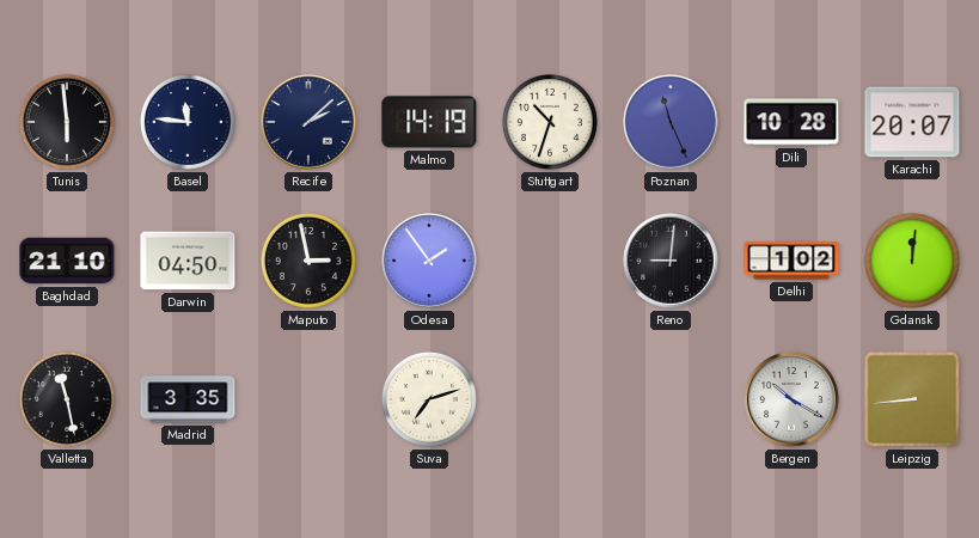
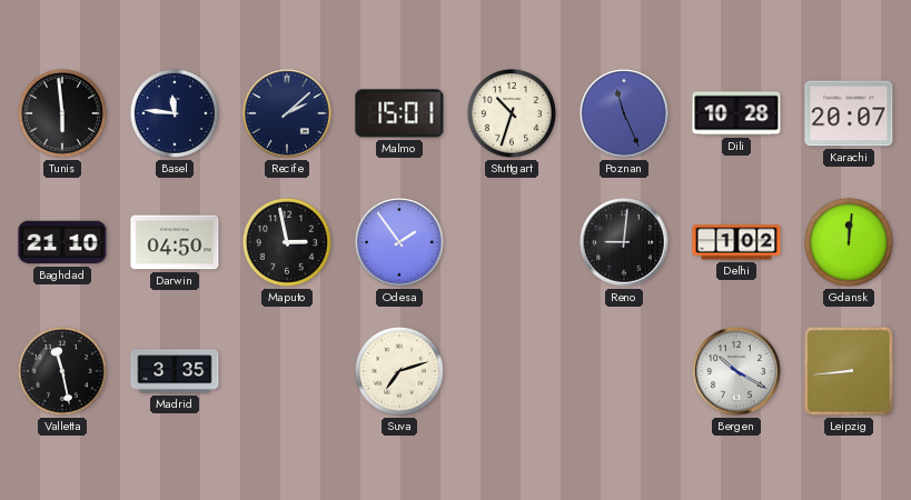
Malmo: 14:19 -> 15:01
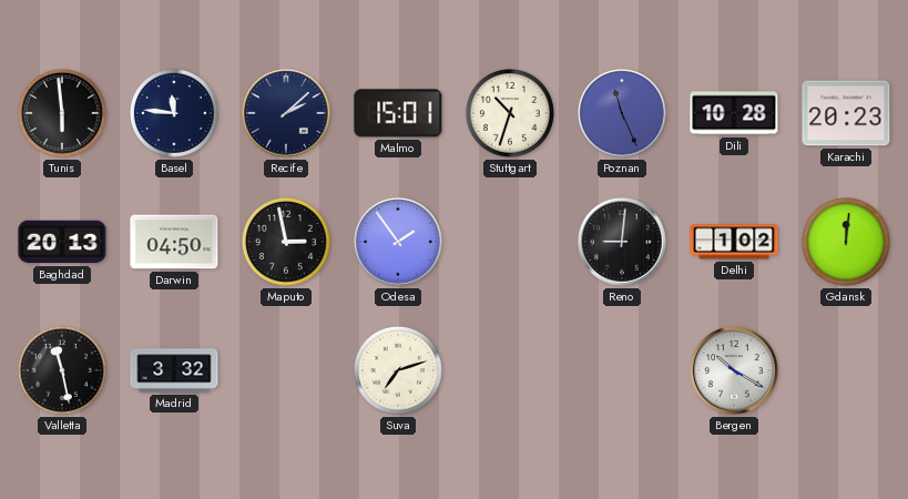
Karachi: 20:07 -> 20:23
Baghdad: 21:10 -> 20:13
Madrid: 3:35 -> 3:32
Leipzig: 8:44 -> none
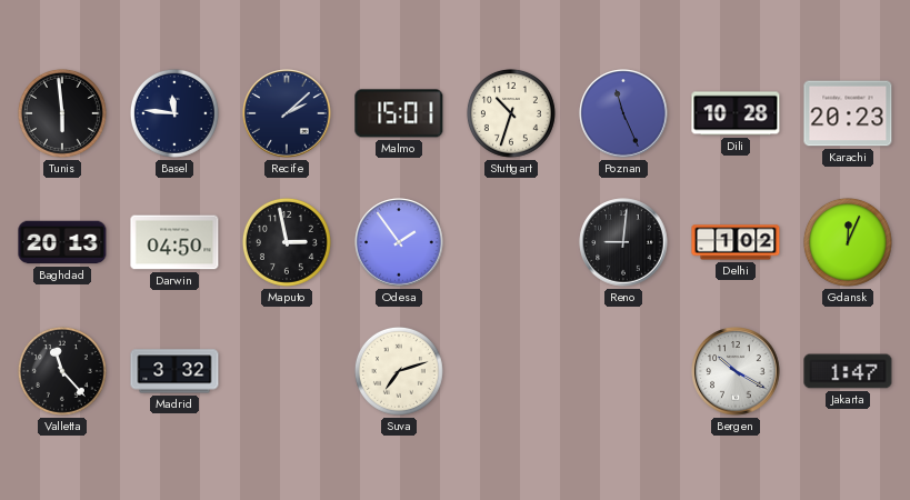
Gdansk: 12:01 -> 12:04
Valletta: 11:28 -> 11:23
Jakarta: none -> 1:47
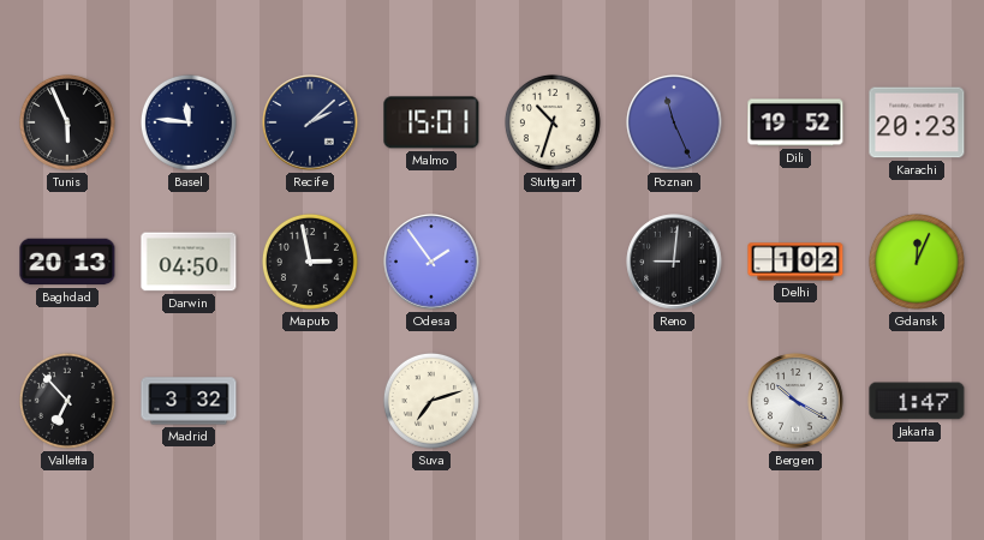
Tunis: 5:59 -> 5:56
Dili: 10:28 -> 19:52
Valletta: 11:23 -> 6:53
